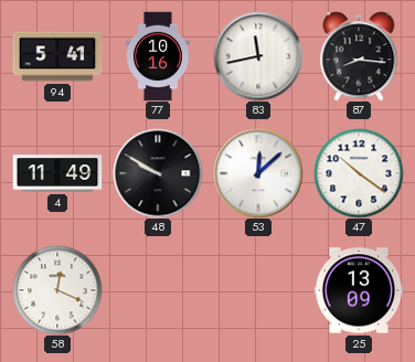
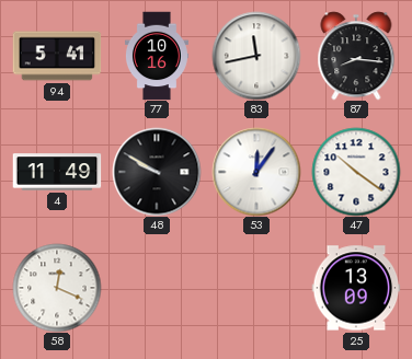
53: 12:08 -> 12:06
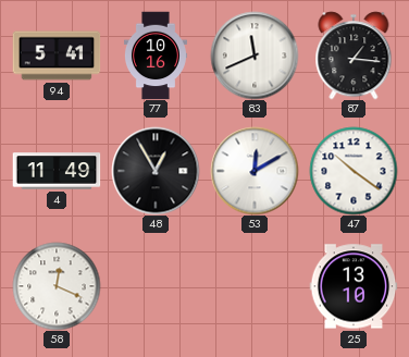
83: 11:43 -> 11:41
87: 8:16 -> 1:16
48: 9:50 -> 12:55
53: 12:06 -> 12:10
25: 13:09 -> 13:10
